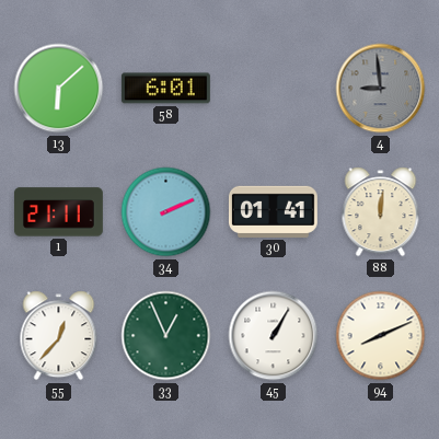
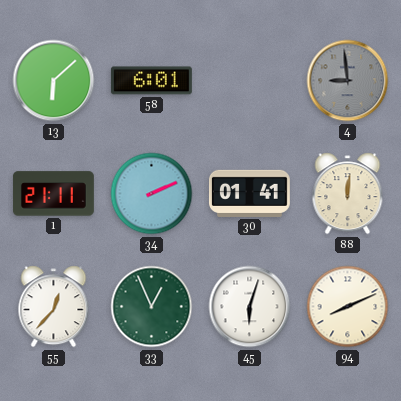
45: 1:05 -> 6:03
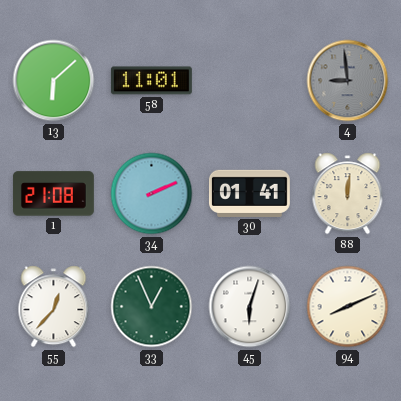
58: 6:01 -> 11:01
1: 21:11 -> 21:08
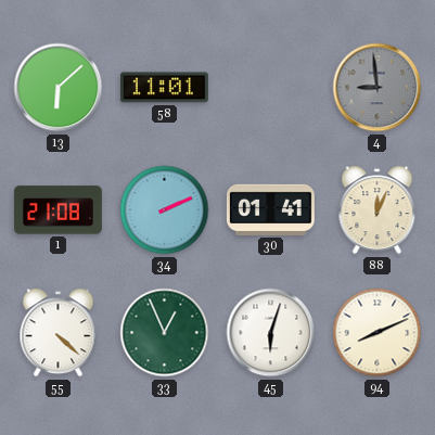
88: 12:01 -> 12:04
55: 12:37 -> 4:22
